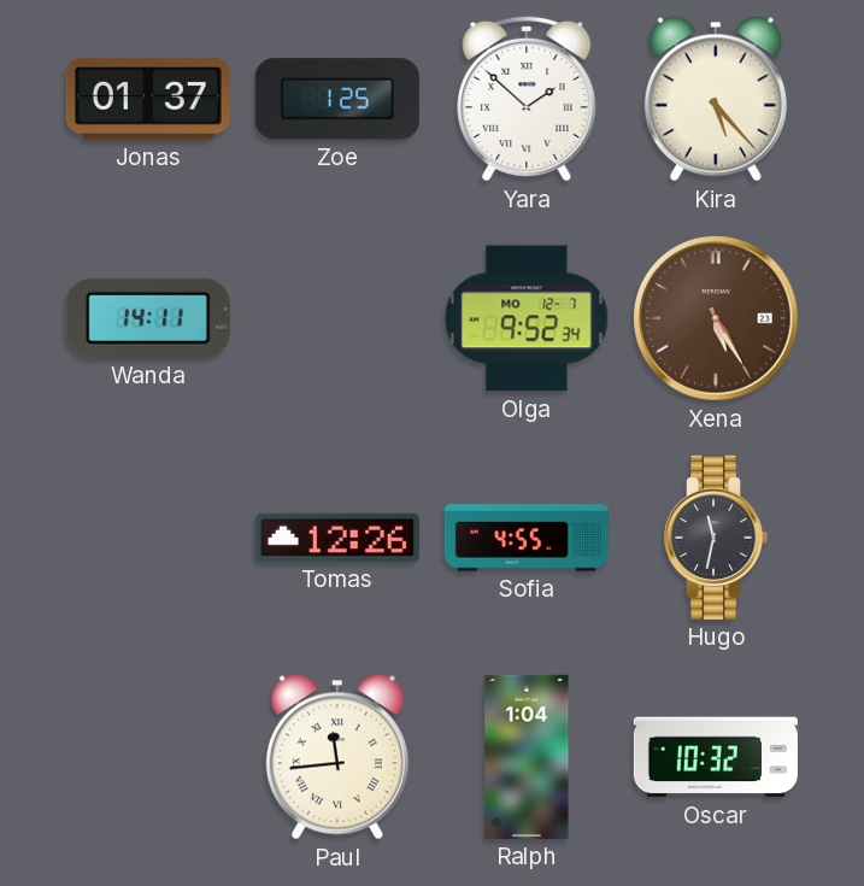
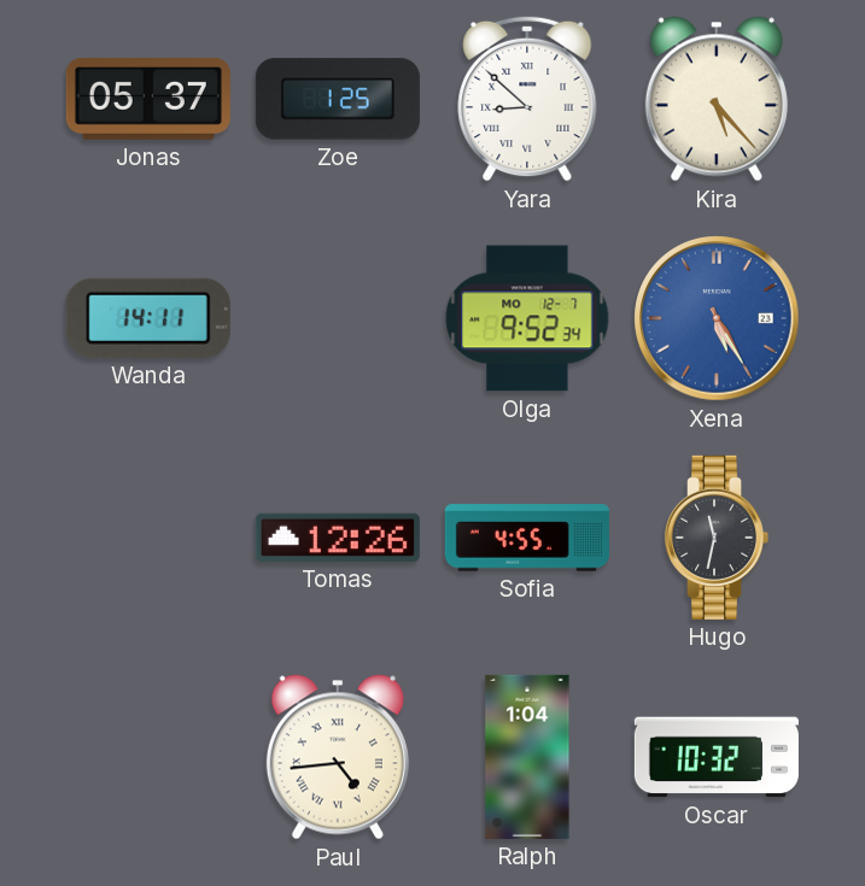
Jonas: 01:37 -> 05:37
Yara: 1:52 -> 8:52
Xena dial: brown -> blue
Paul: 11:44 -> 4:44
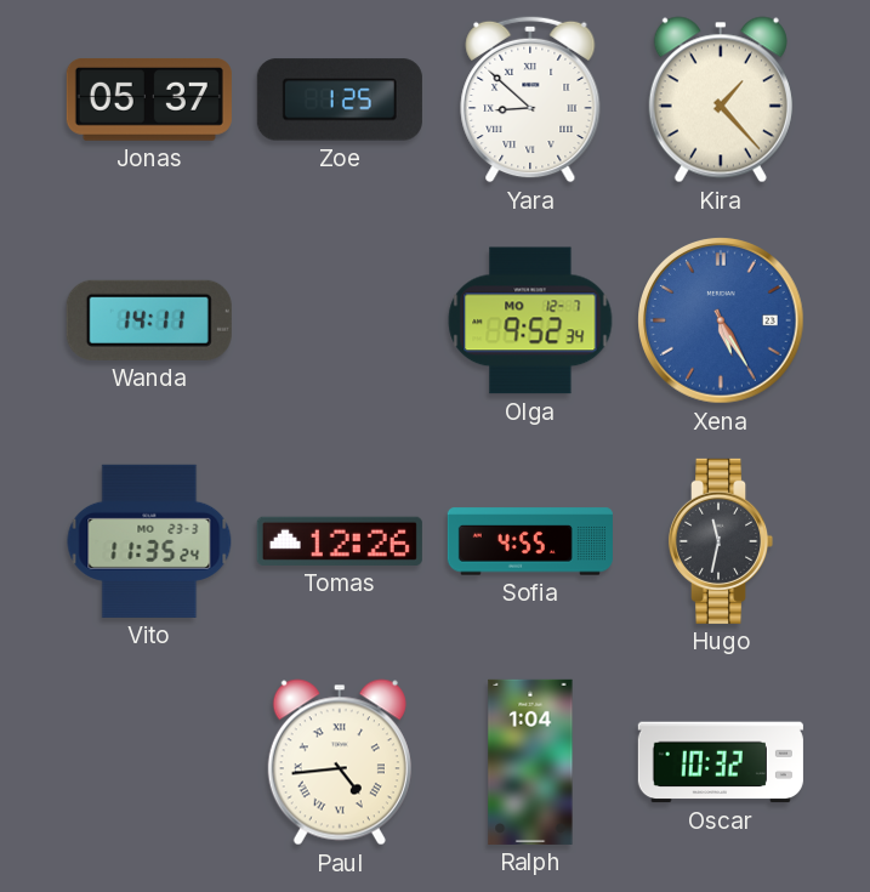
Kira: 5:23 -> 1:23
Vito: none -> 11:35
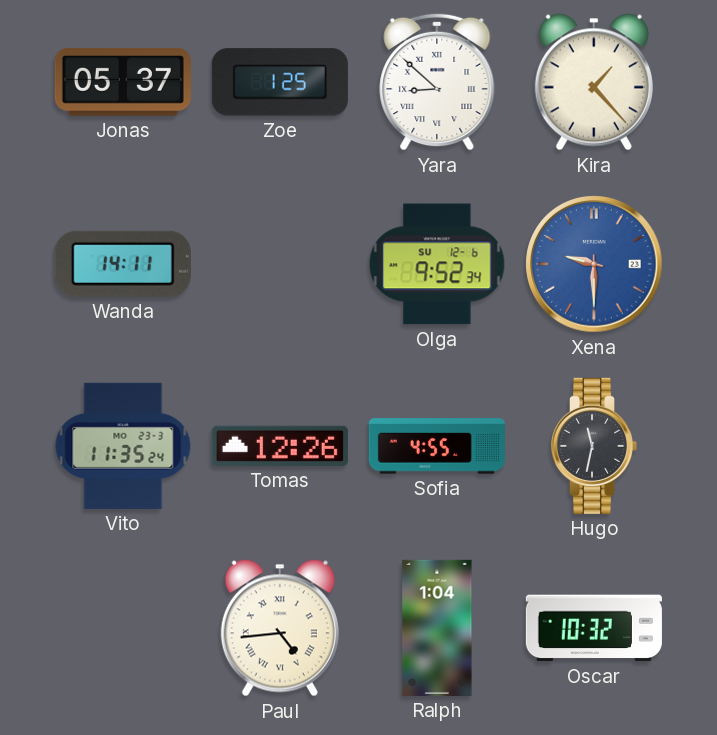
Olga date: MO 12-7 -> SU 12-6
Xena: 5:25 -> 9:30
